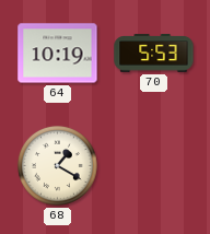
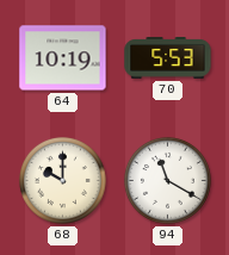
68: 1:20 -> 10:00
94: none -> 11:20
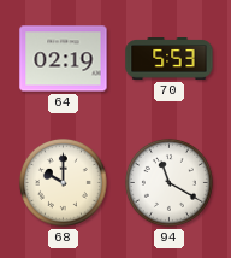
64: 10:19 -> 02:19
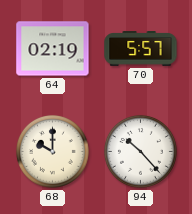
70: 5:53 -> 5:57
94: 11:20 -> 10:23
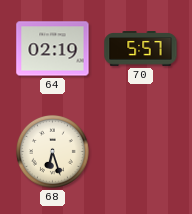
68: 10:00 -> 6:27
94: 10:23 -> none
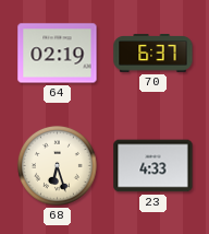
70: 5:57 -> 6:37
23: none -> 4:33
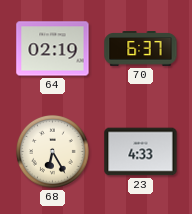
68: 6:27 -> 6:25
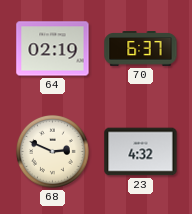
68: 6:25 -> 2:49
23: 4:33 -> 4:32
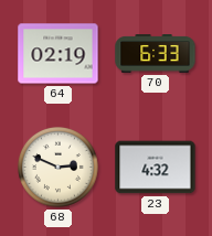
70: 6:37 -> 6:33
